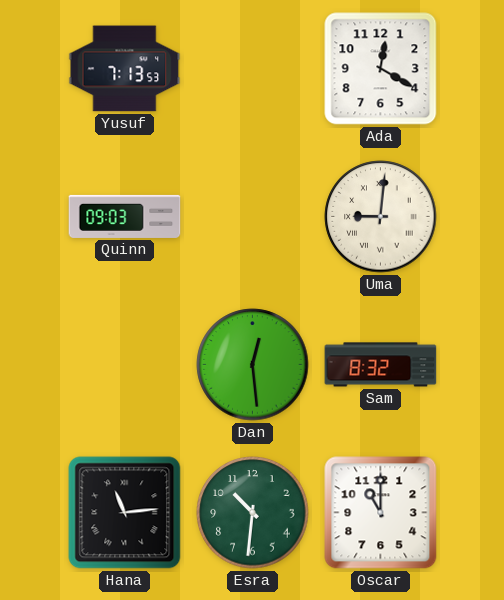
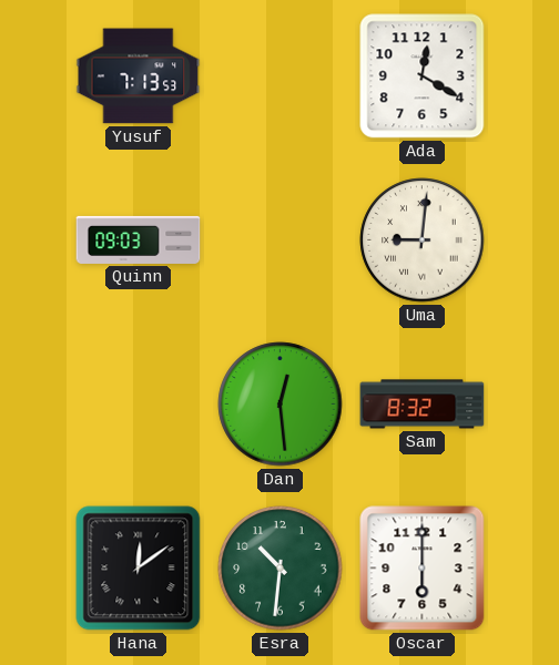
Hana: 11:14 -> 12:09
Oscar: 11:00 -> 6:00
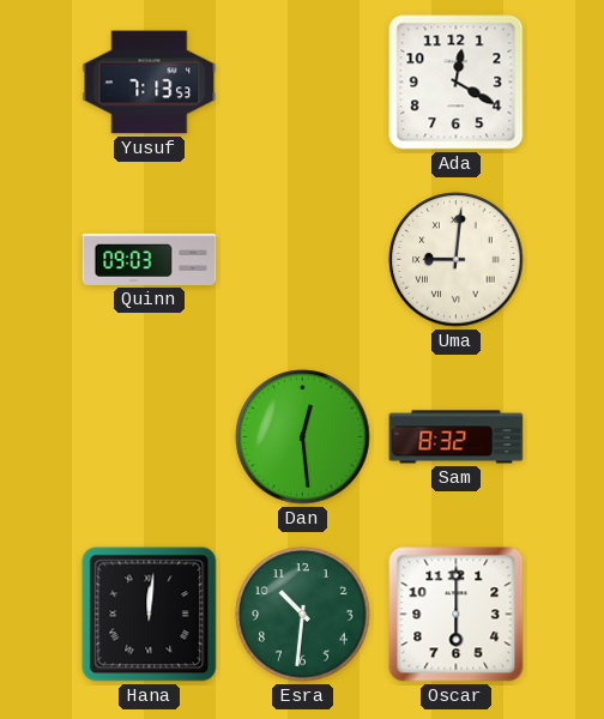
Hana: 12:09 -> 12:01
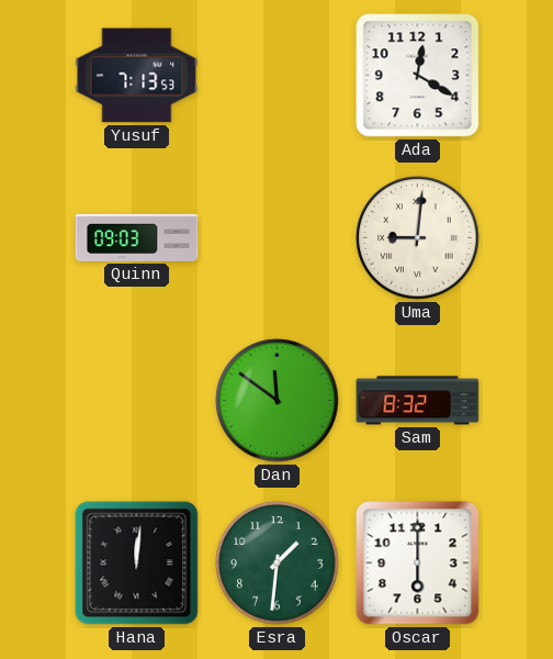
Dan: 12:29 -> 11:51
Esra: 10:31 -> 1:31
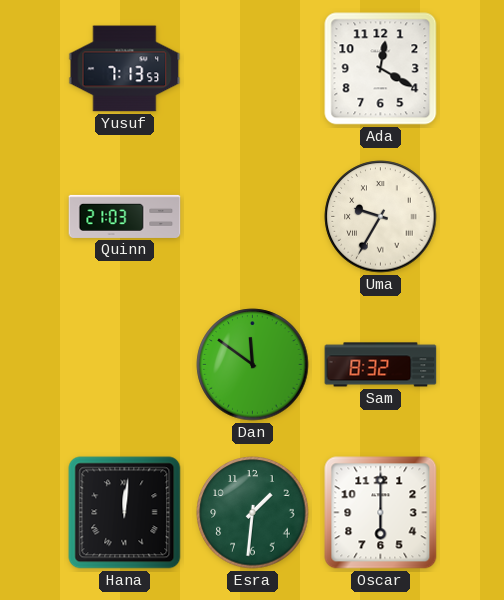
Quinn: 09:03 -> 21:03
Uma: 9:01 -> 9:35
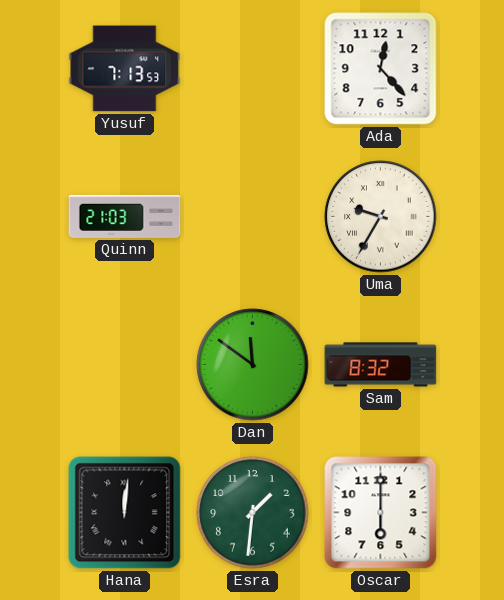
Ada: 12:20 -> 12:23
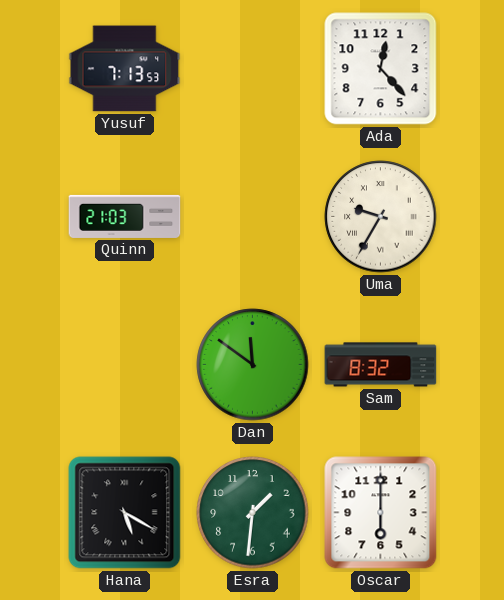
Hana: 12:01 -> 5:20
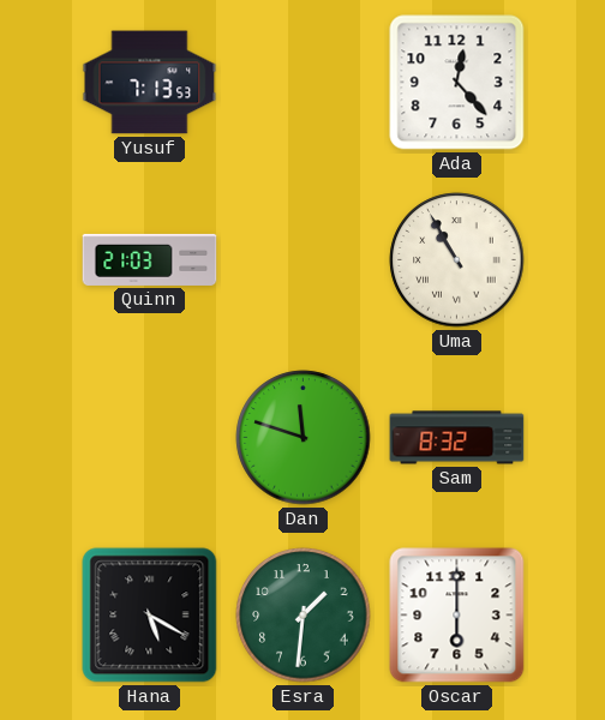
Uma: 9:35 -> 10:55
Dan: 11:51 -> 11:48
